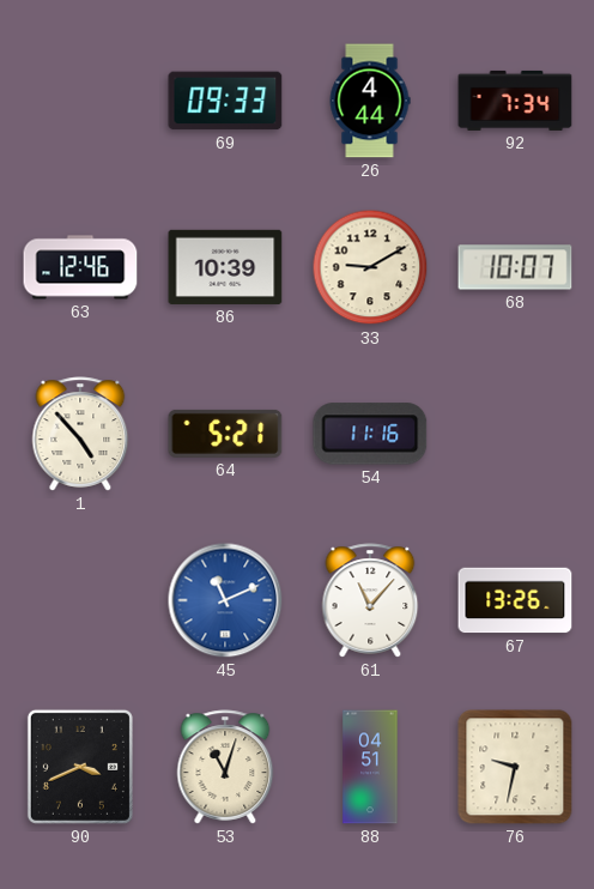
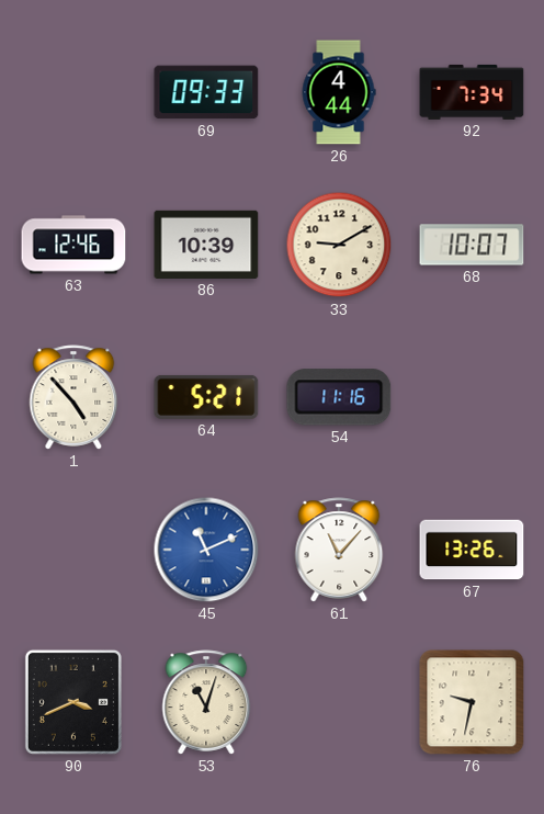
88: 04:51 -> none
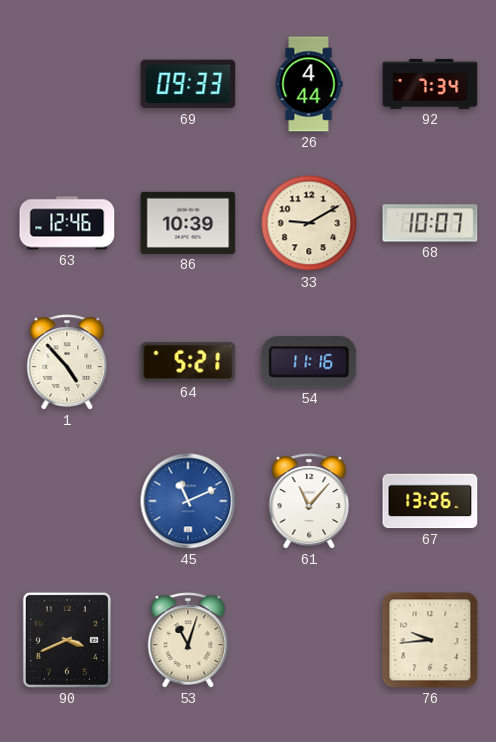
76: 9:32 -> 9:44
